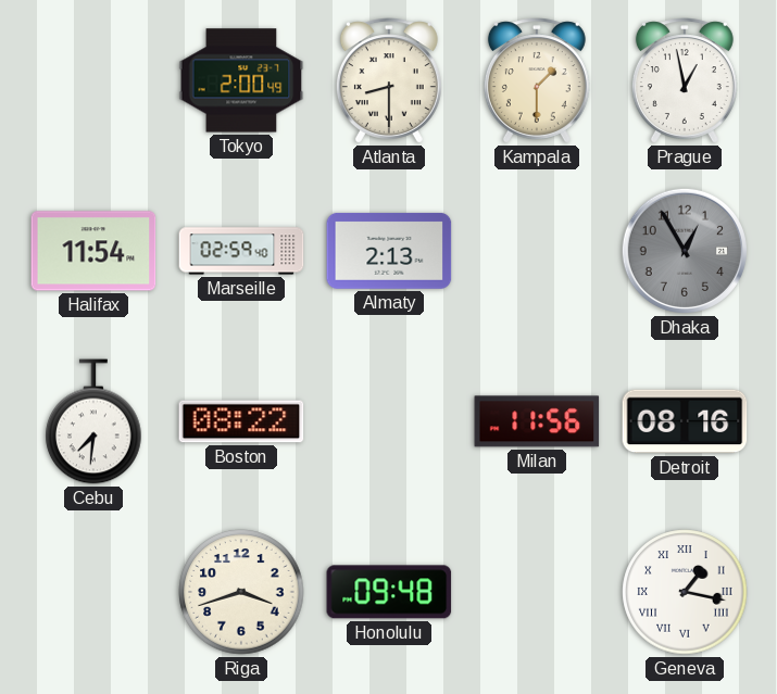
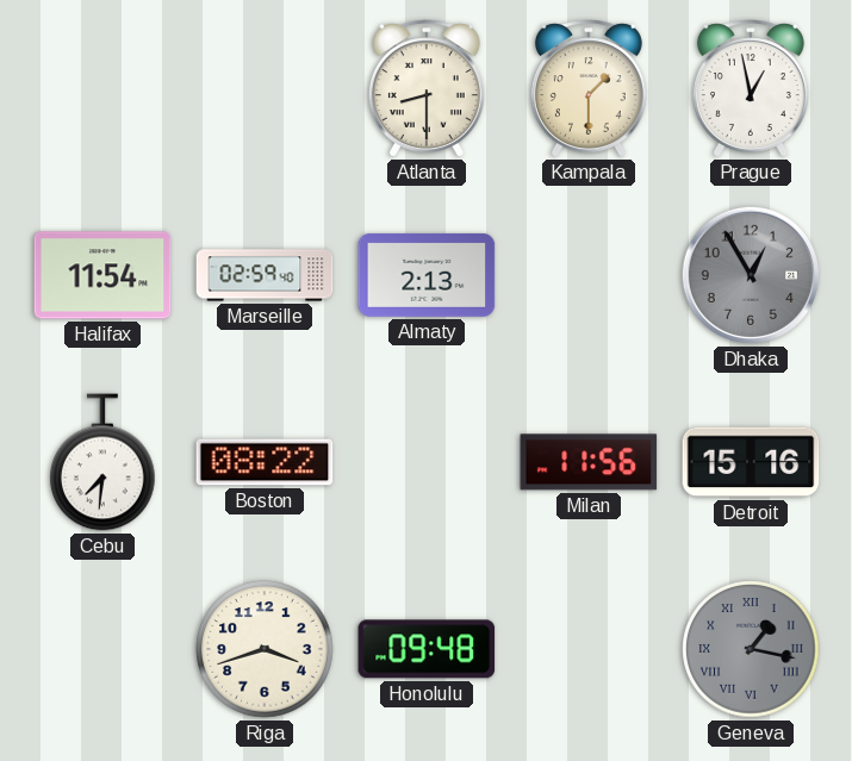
Tokyo: 2:00 -> none
Detroit: 08:16 -> 15:16
Geneva dial: white -> grey
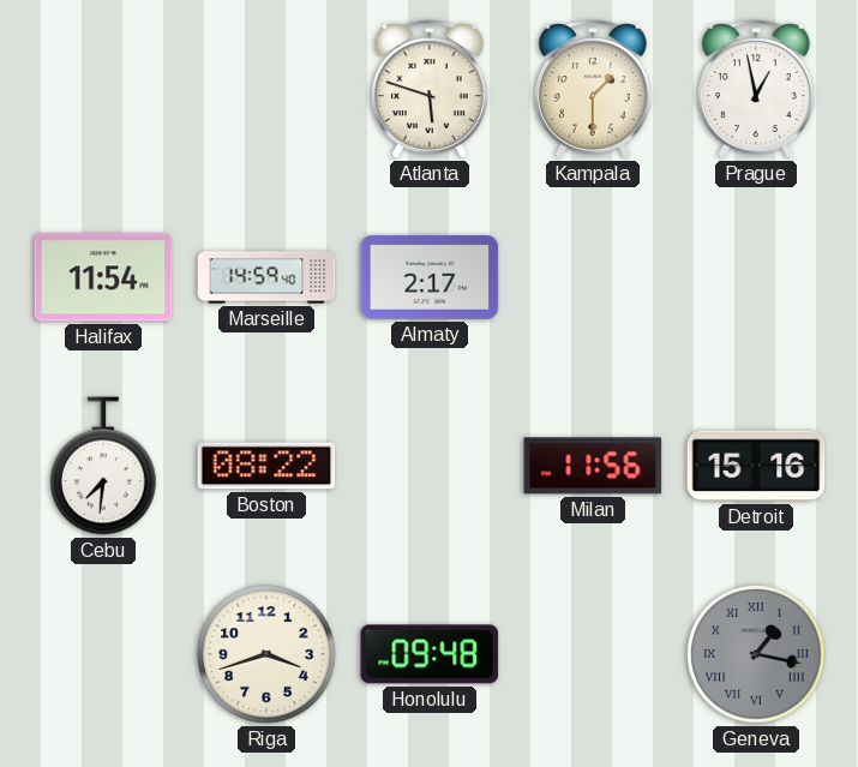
Atlanta: 8:30 -> 5:48
Marseille: 02:59 -> 14:59
Almaty: 2:13 -> 2:17
Dhaka: 12:55 -> none
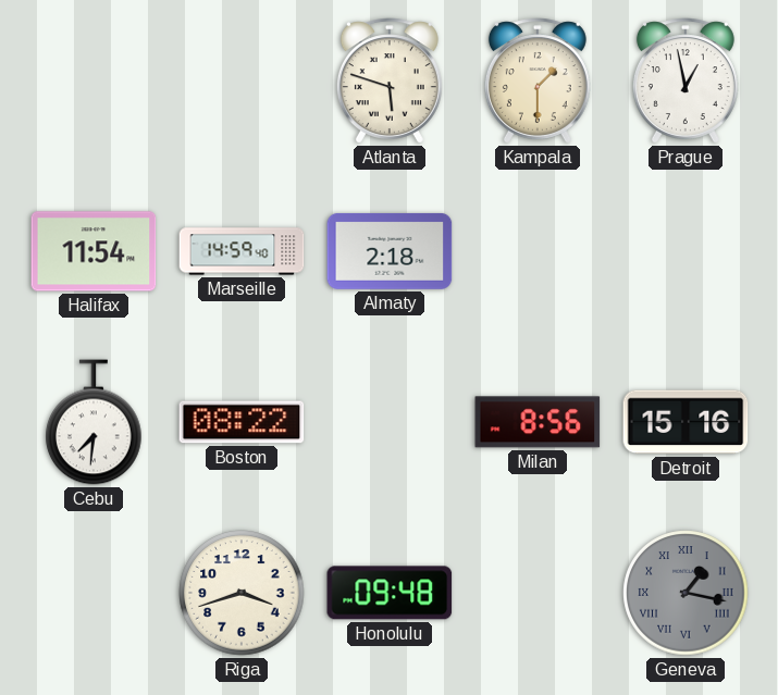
Almaty: 2:17 -> 2:18
Milan: 11:56 -> 8:56
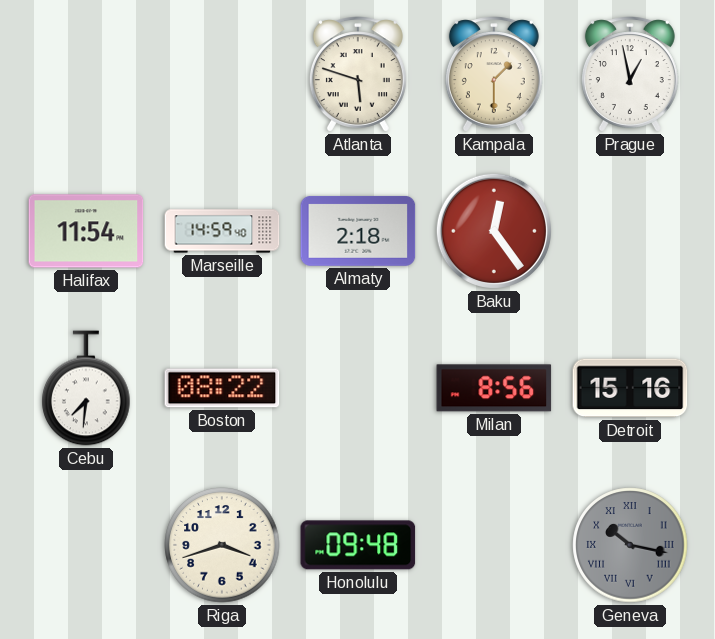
Baku: none -> 12:24
Geneva: 1:17 -> 10:17
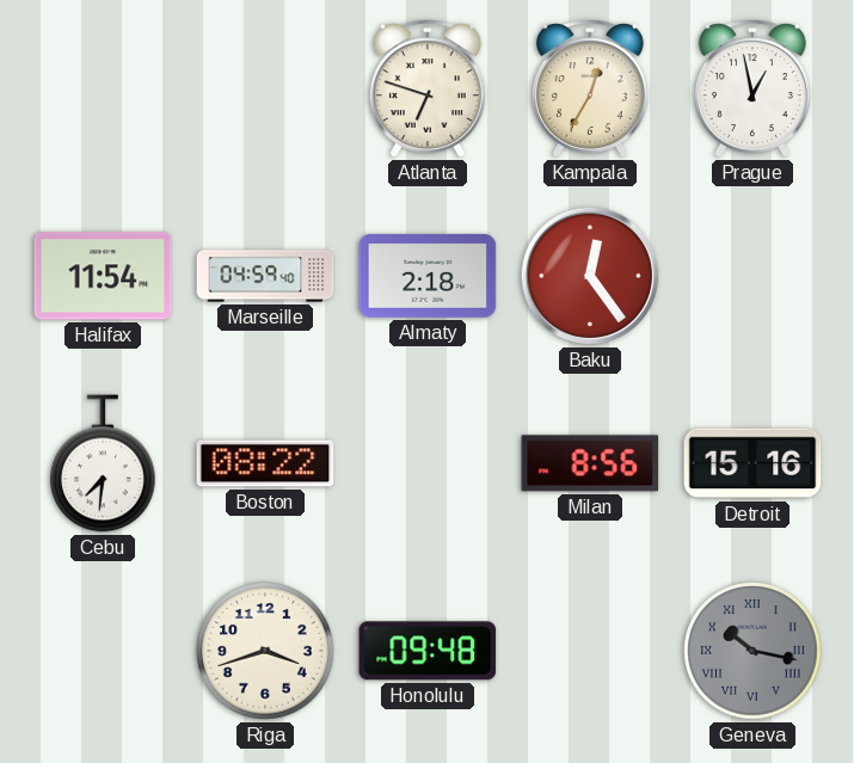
Atlanta: 5:48 -> 6:48
Kampala: 1:30 -> 12:35
Marseille: 14:59 -> 04:59
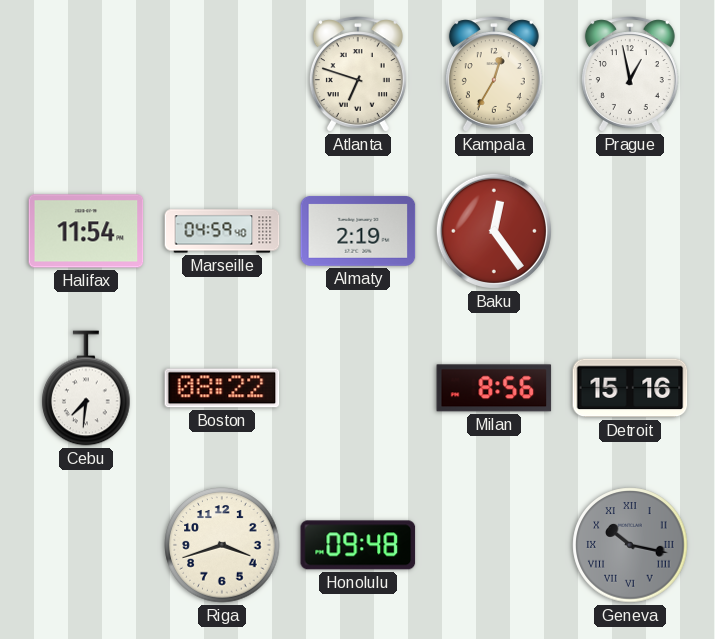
Almaty: 2:18 -> 2:19
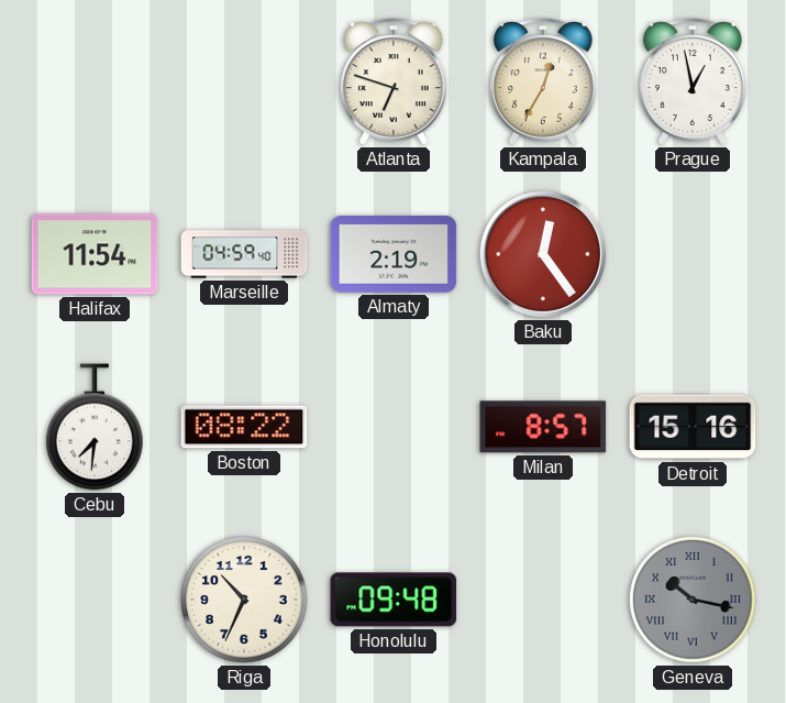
Milan: 8:56 -> 8:57
Riga: 3:42 -> 10:34
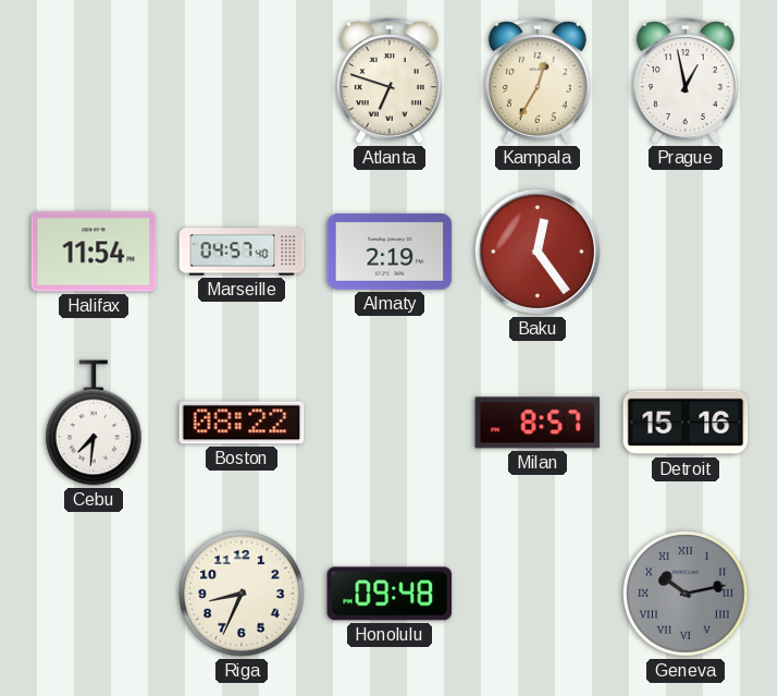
Marseille: 04:59 -> 04:57
Riga: 10:34 -> 8:34
Geneva: 10:17 -> 10:13
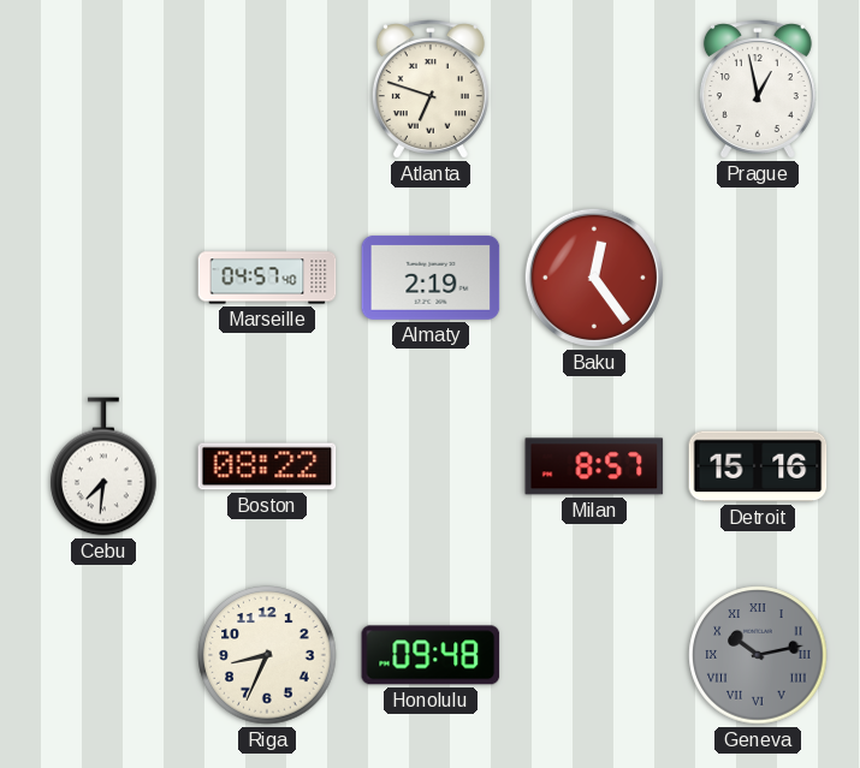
Kampala: 12:35 -> none
Halifax: 11:54 -> none
